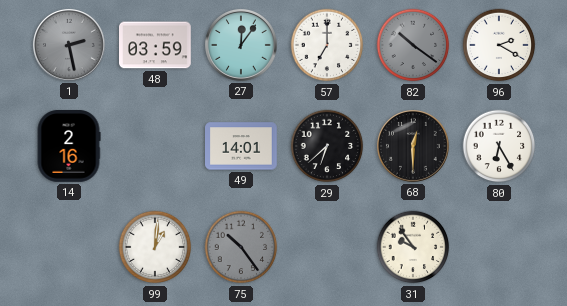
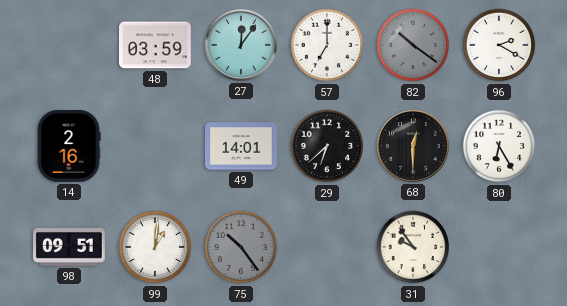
1: 2:28 -> none
98: none -> 09:51
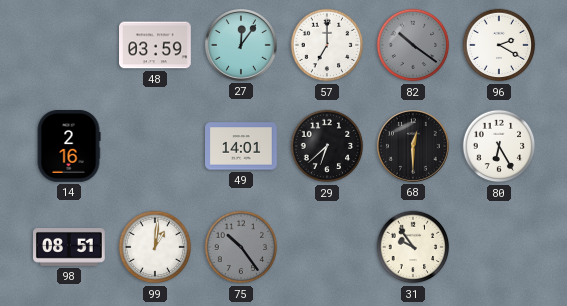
98: 09:51 -> 08:51
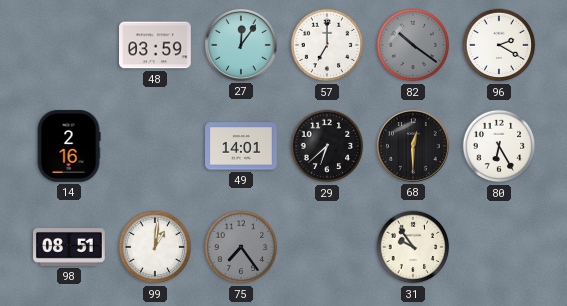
75: 10:24 -> 7:24
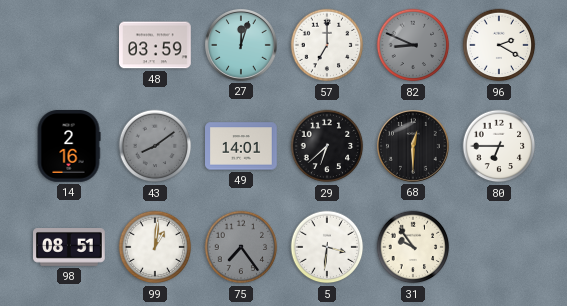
27: 12:06 -> 12:03
82: 10:21 -> 8:49
43: none -> 8:09
80: 6:25 -> 6:45
5: none -> 3:31
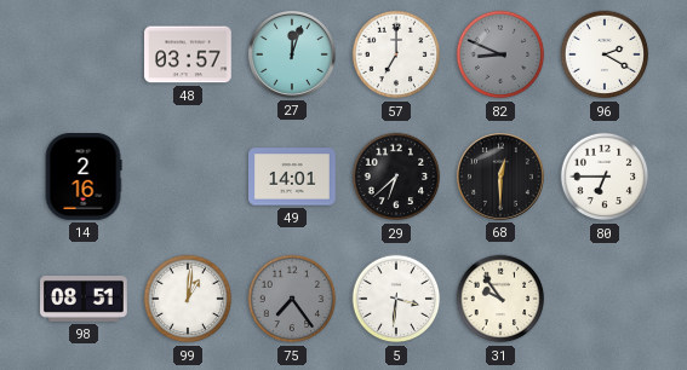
48: 03:59 -> 03:57
43: 8:09 -> none
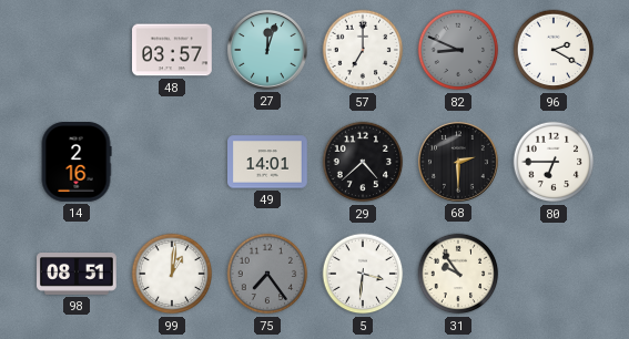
29: 6:38 -> 4:38
68: 12:30 -> 2:30
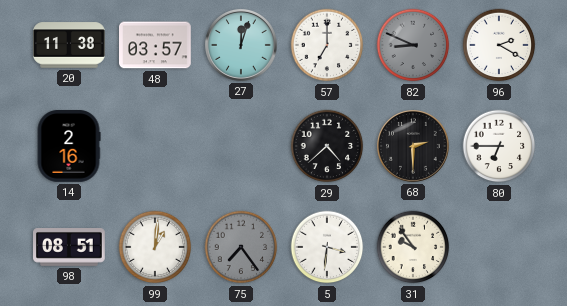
20: none -> 11:38
49: 14:01 -> none
